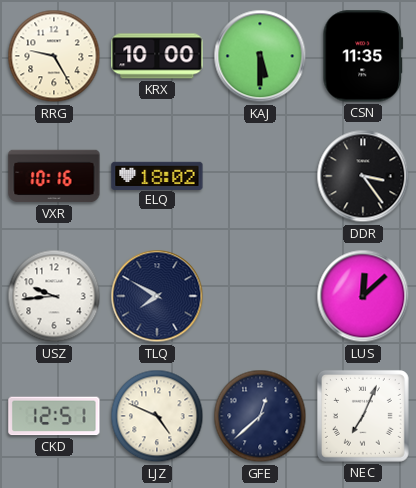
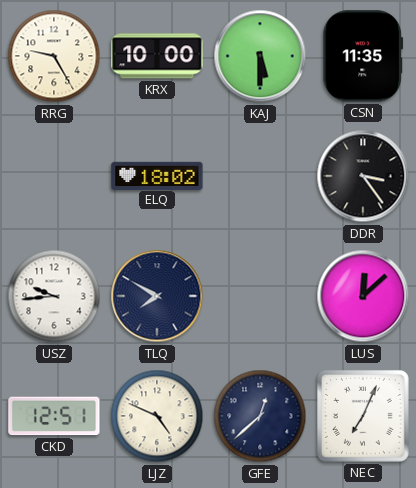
VXR: 10:16 -> none
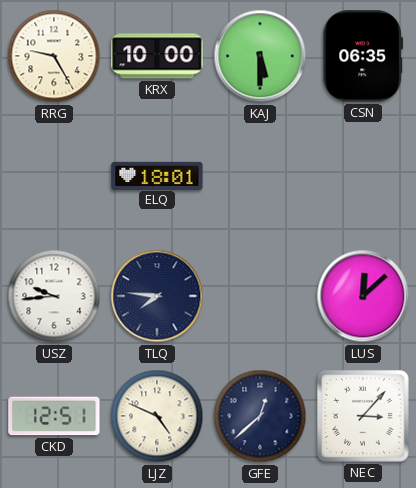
CSN: 11:35 -> 06:35
ELQ: 18:02 -> 18:01
DDR: 3:24 -> none
TLQ: 7:50 -> 7:46
NEC: 7:04 -> 3:07
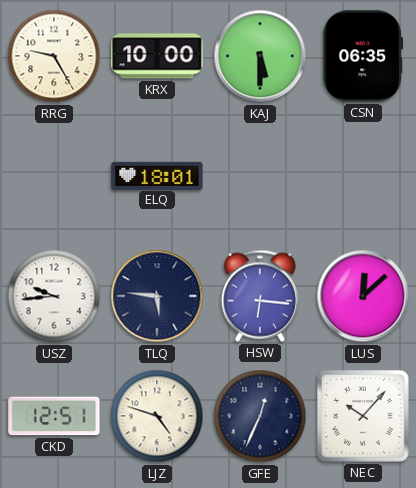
TLQ: 7:46 -> 5:46
HSW: none -> 6:16
LJZ: 4:49 -> 4:48
GFE: 12:38 -> 12:34
NEC: 3:07 -> 10:07
